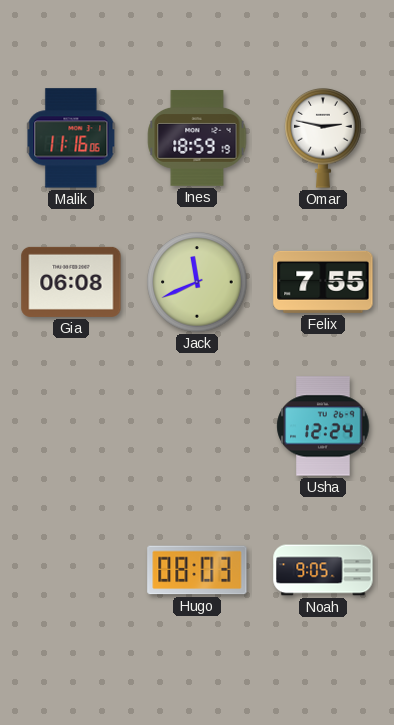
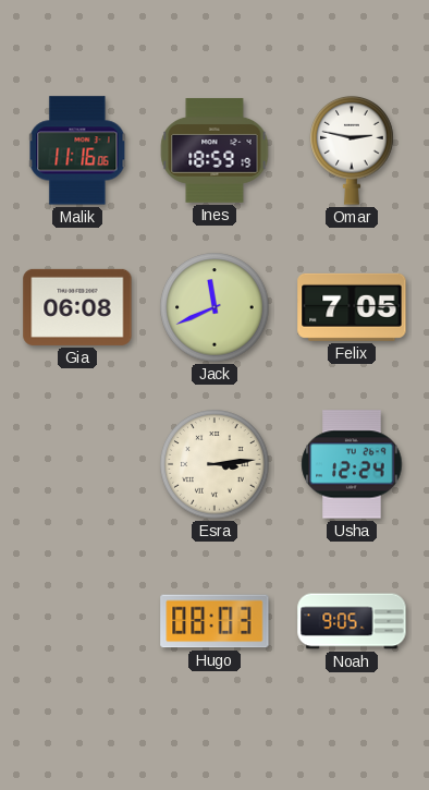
Felix: 7:55 -> 7:05
Esra: none -> 3:14
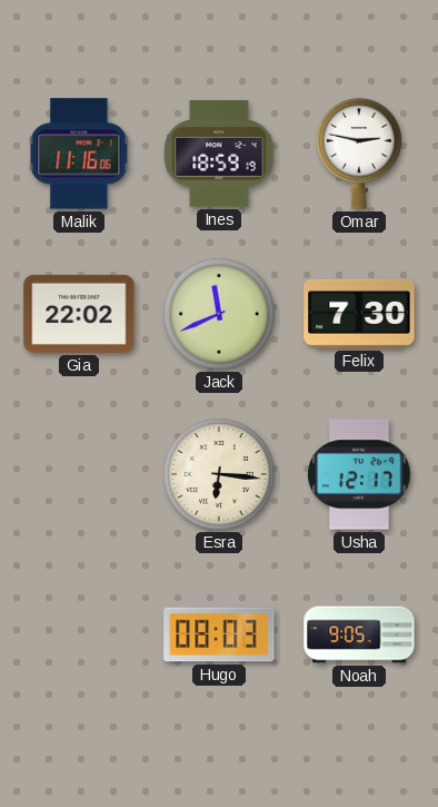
Gia: 06:08 -> 22:02
Felix: 7:05 -> 7:30
Esra: 3:14 -> 6:16
Usha: 12:24 -> 12:17
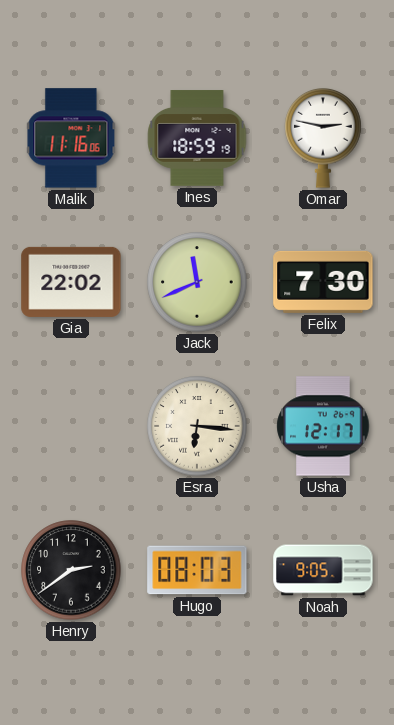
Henry: none -> 2:39
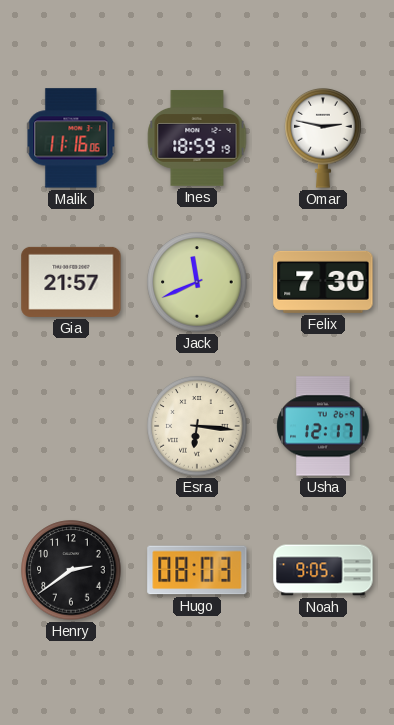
Gia: 22:02 -> 21:57
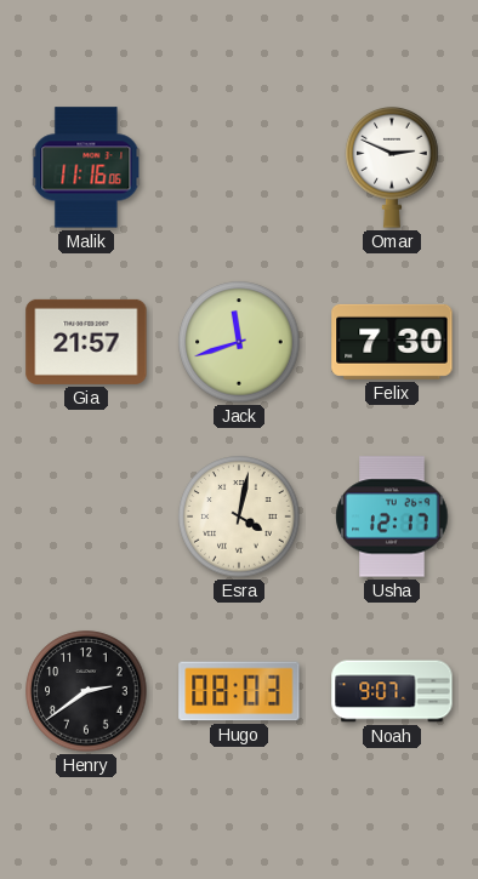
Ines: 18:59 -> none
Omar: 2:47 -> 2:49
Jack: 11:41 -> 11:42
Esra: 6:16 -> 4:02
Noah: 9:05 -> 9:07
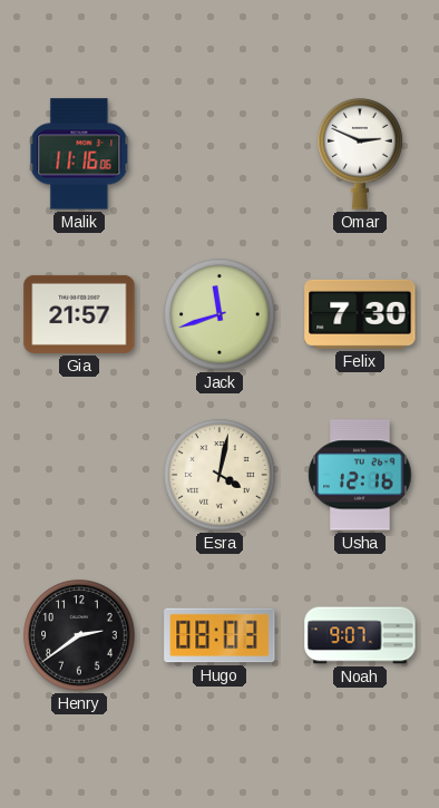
Usha: 12:17 -> 12:16
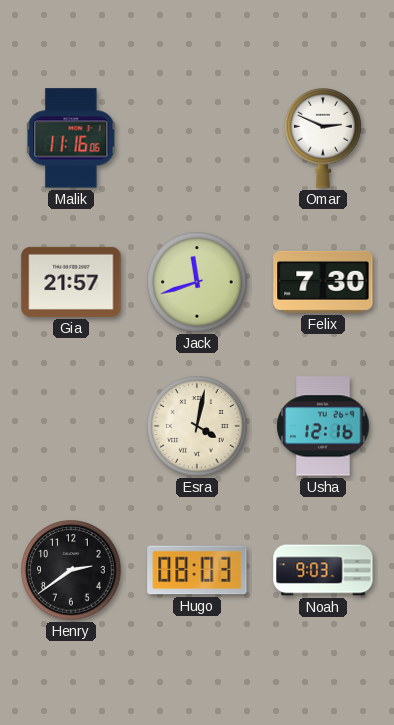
Noah: 9:07 -> 9:03
